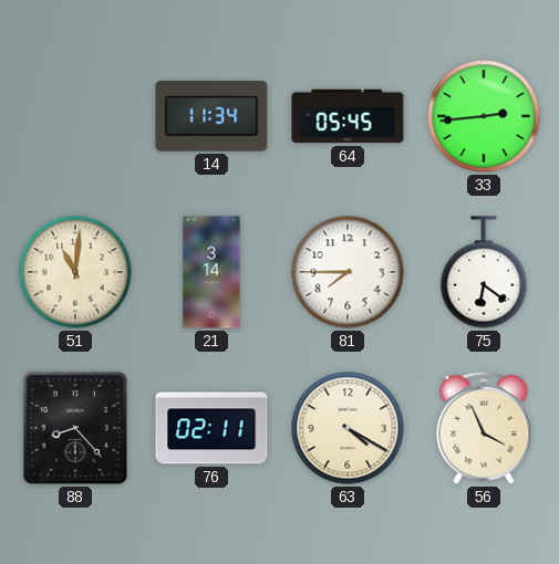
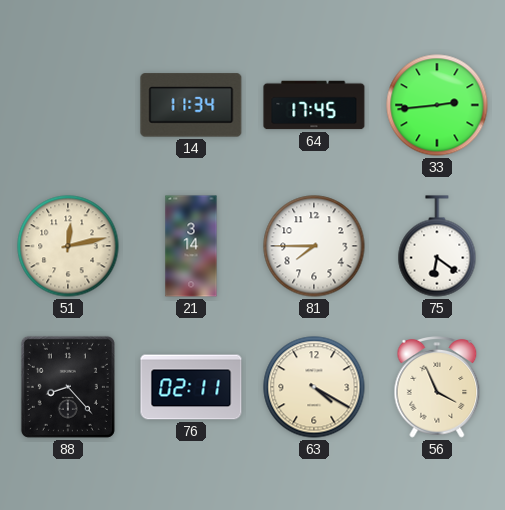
64: 05:45 -> 17:45
51: 11:01 -> 12:13
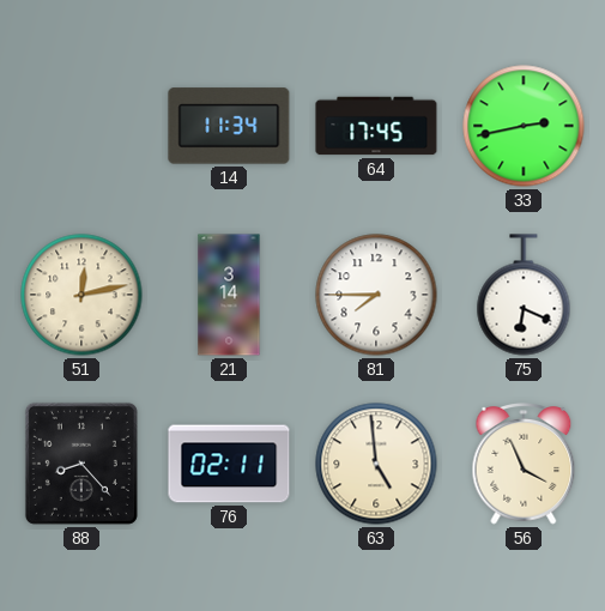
33: 2:44 -> 2:43
75: 6:21 -> 6:19
63: 4:20 -> 4:59
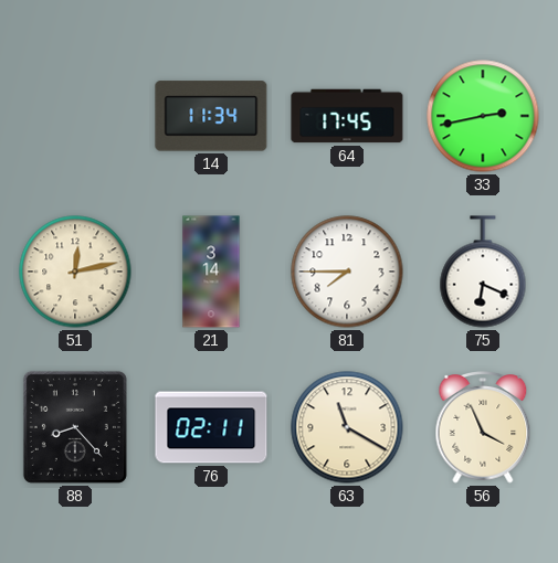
63: 4:59 -> 11:20
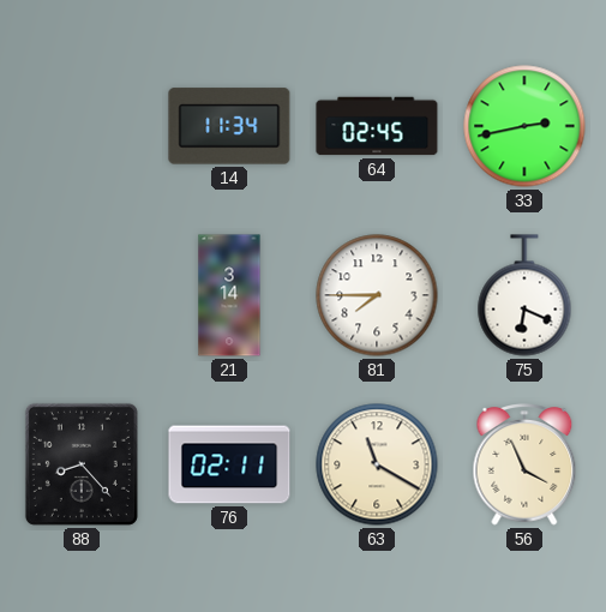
64: 17:45 -> 02:45
51: 12:13 -> none
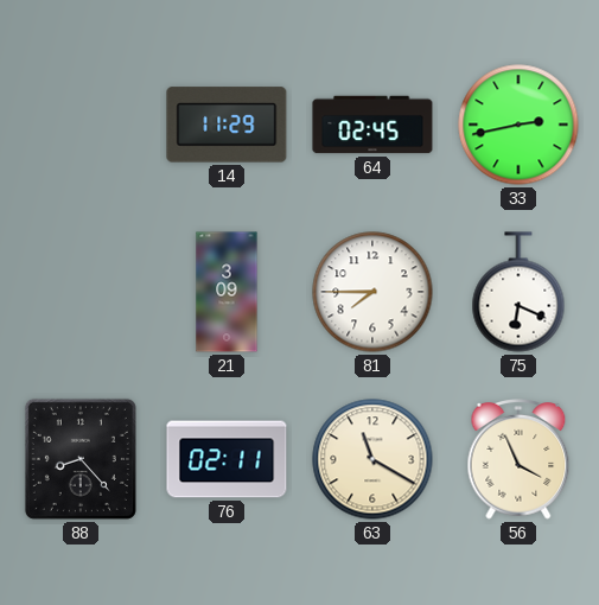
14: 11:34 -> 11:29
21: 3:14 -> 3:09
